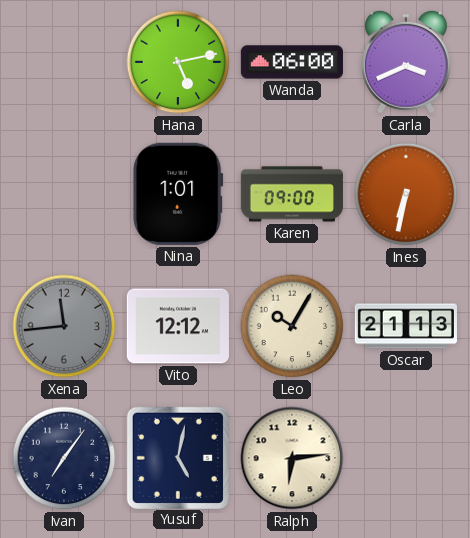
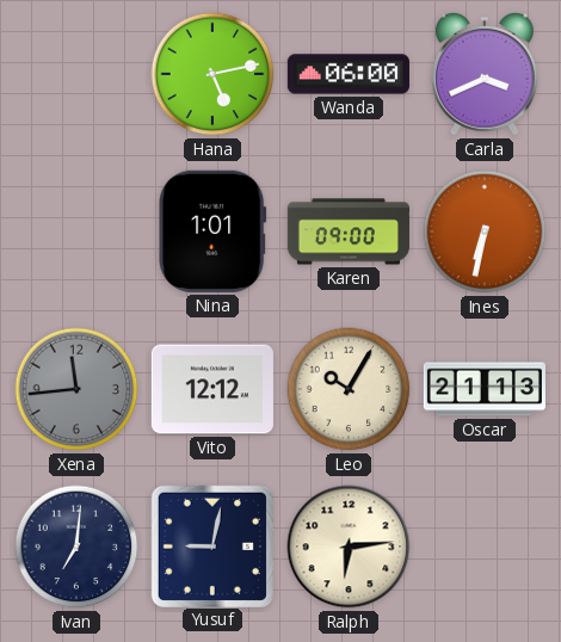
Ivan: 7:06 -> 7:01
Yusuf: 5:02 -> 9:02
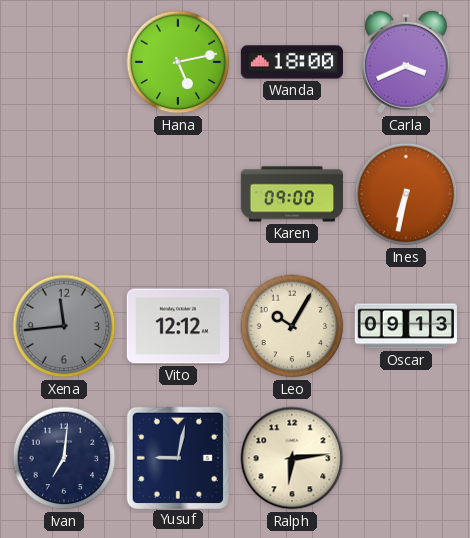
Wanda: 06:00 -> 18:00
Nina: 1:01 -> none
Oscar: 21:13 -> 09:13
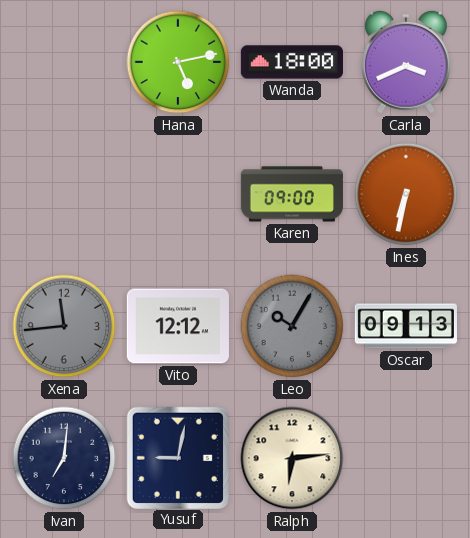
Leo dial: cream -> grey
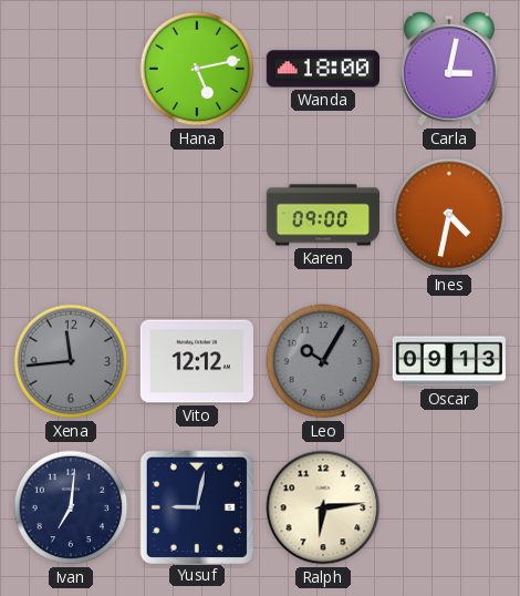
Carla: 3:41 -> 3:02
Ines: 6:32 -> 4:32
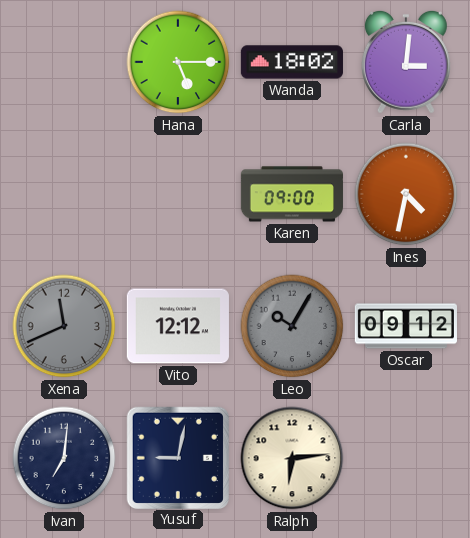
Hana: 5:13 -> 5:15
Wanda: 18:00 -> 18:02
Carla: 3:02 -> 3:01
Xena: 11:44 -> 11:41
Oscar: 09:13 -> 09:12
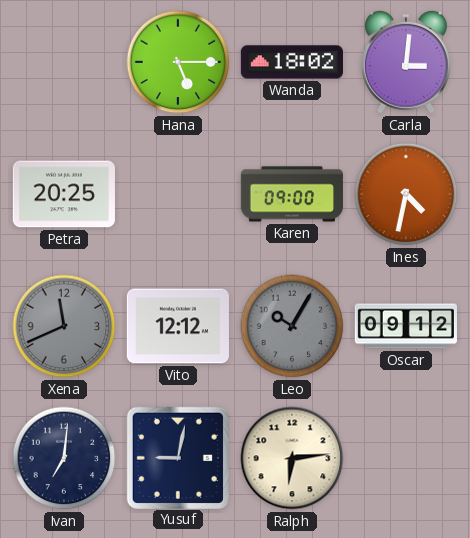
Petra: none -> 20:25
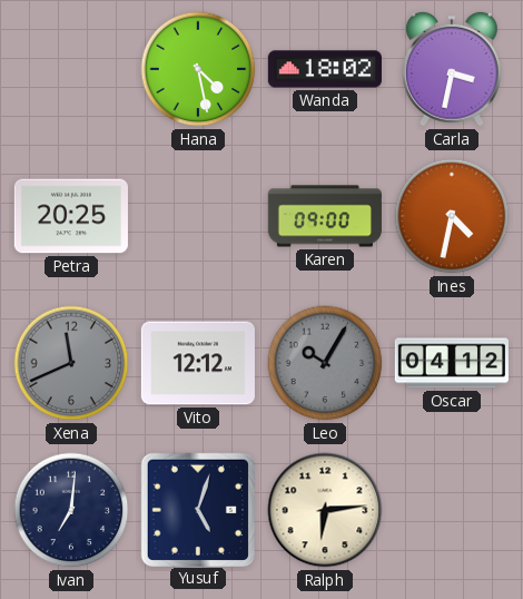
Hana: 5:15 -> 4:28
Carla: 3:01 -> 3:32
Oscar: 09:12 -> 04:12
Yusuf: 9:02 -> 5:03
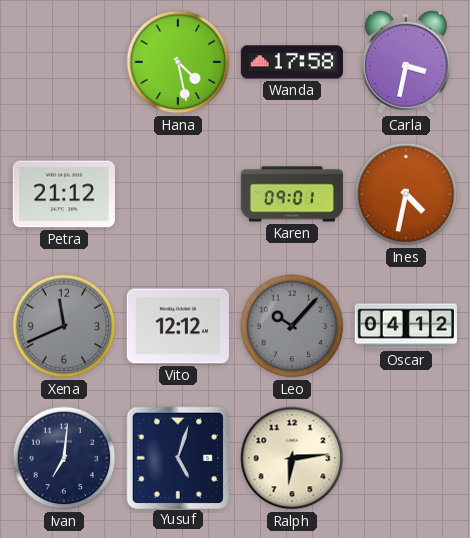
Wanda: 18:02 -> 17:58
Petra: 20:25 -> 21:12
Karen: 09:00 -> 09:01
Leo: 10:05 -> 10:07
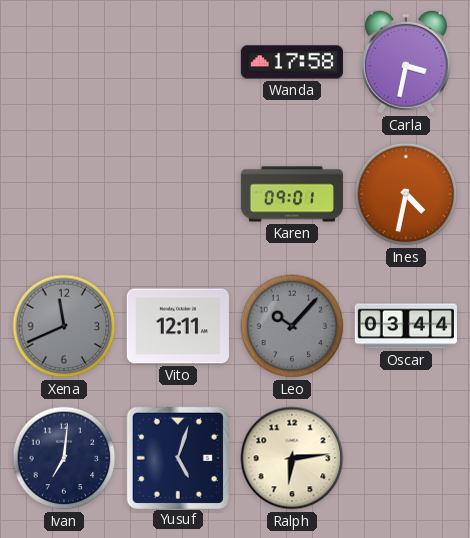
Hana: 4:28 -> none
Petra: 21:12 -> none
Vito: 12:12 -> 12:11
Oscar: 04:12 -> 03:44
